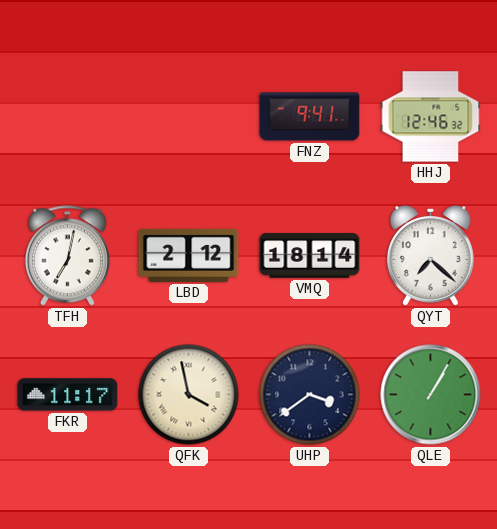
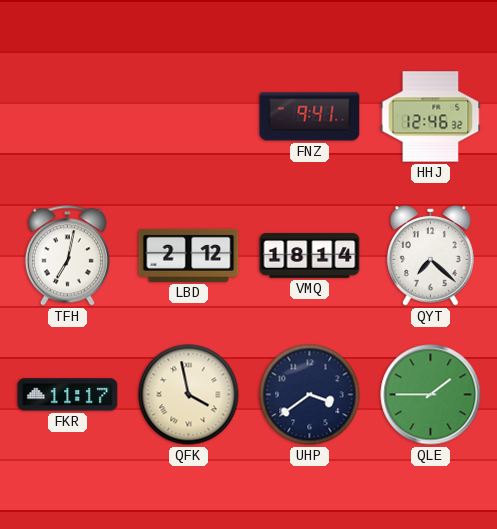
QLE: 1:05 -> 1:45
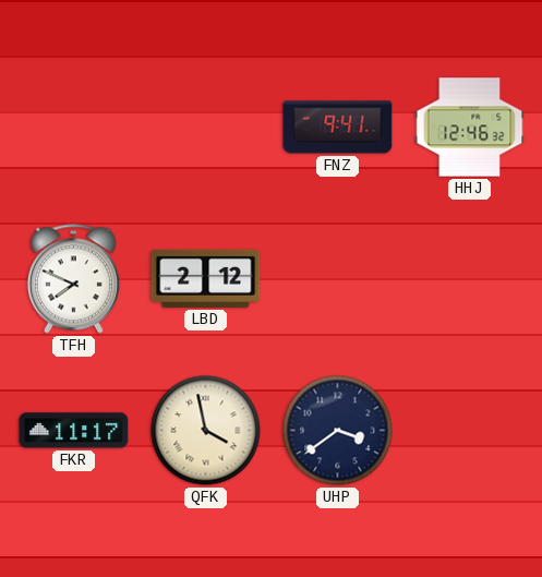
TFH: 7:02 -> 7:49
VMQ: 18:14 -> none
QYT: 7:22 -> none
QLE: 1:45 -> none
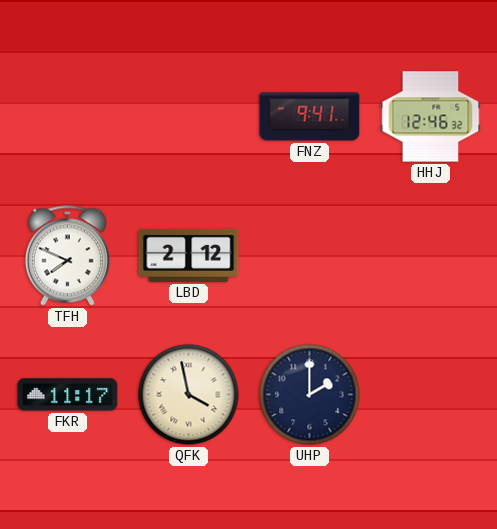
UHP: 3:39 -> 2:00
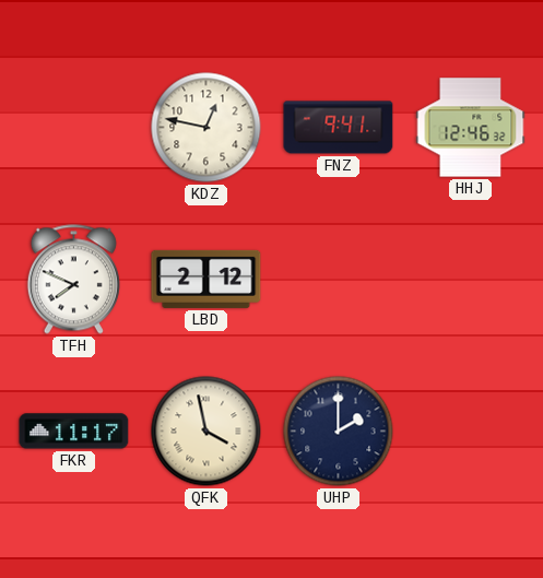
KDZ: none -> 12:47
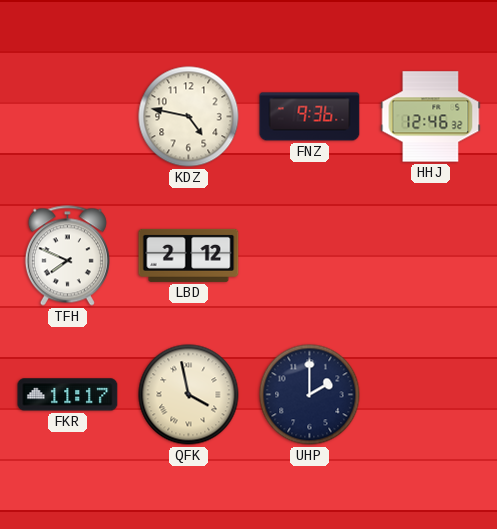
KDZ: 12:47 -> 4:47
FNZ: 9:41 -> 9:36
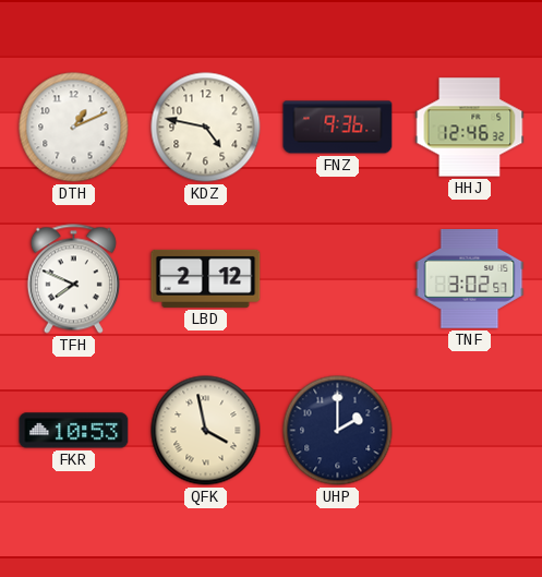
DTH: none -> 1:11
TNF: none -> 3:02
FKR: 11:17 -> 10:53
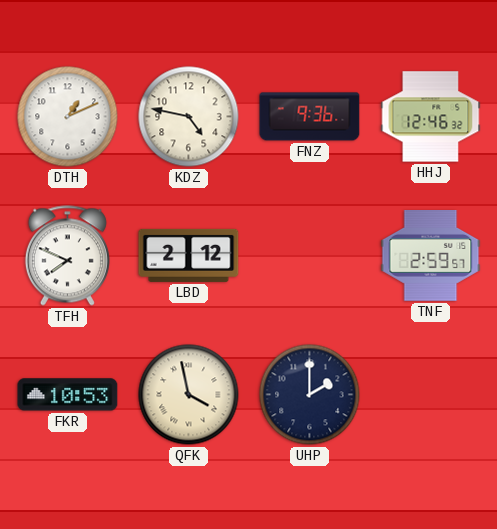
TNF: 3:02 -> 2:59
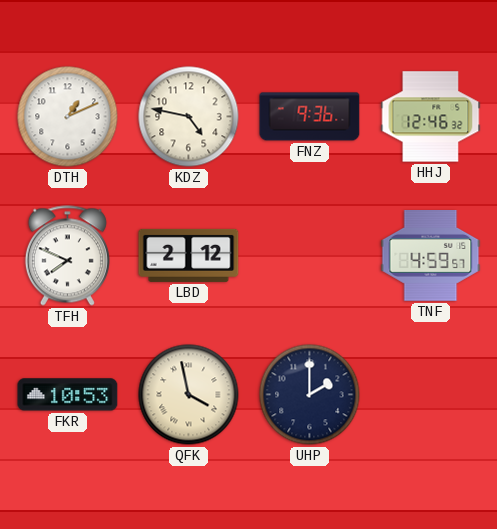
TNF: 2:59 -> 4:59
